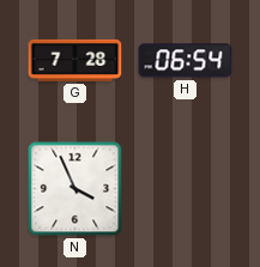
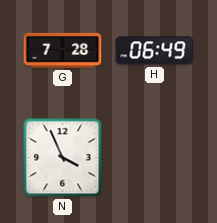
H: 06:54 -> 06:49
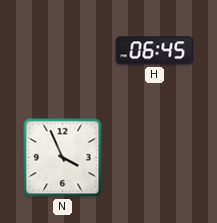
G: 7:28 -> none
H: 06:49 -> 06:45
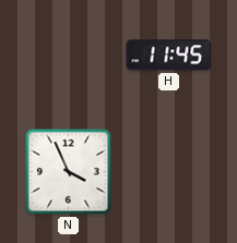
H: 06:45 -> 11:45
